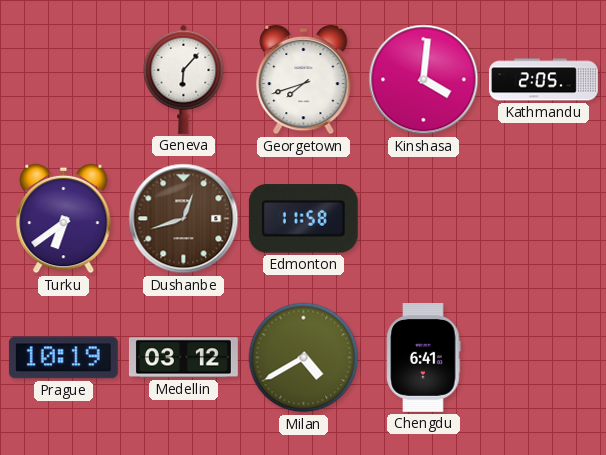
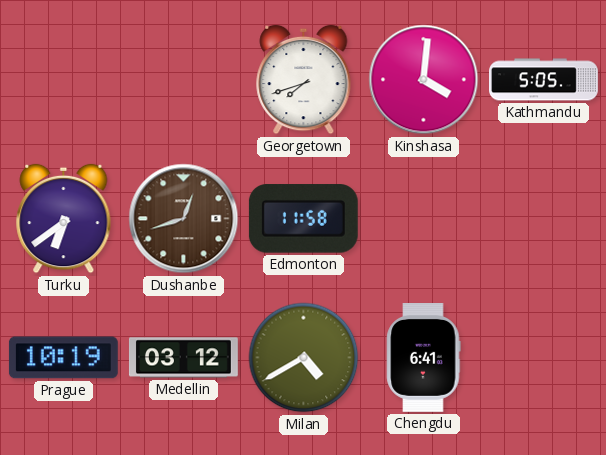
Geneva: 6:07 -> none
Kathmandu: 2:05 -> 5:05
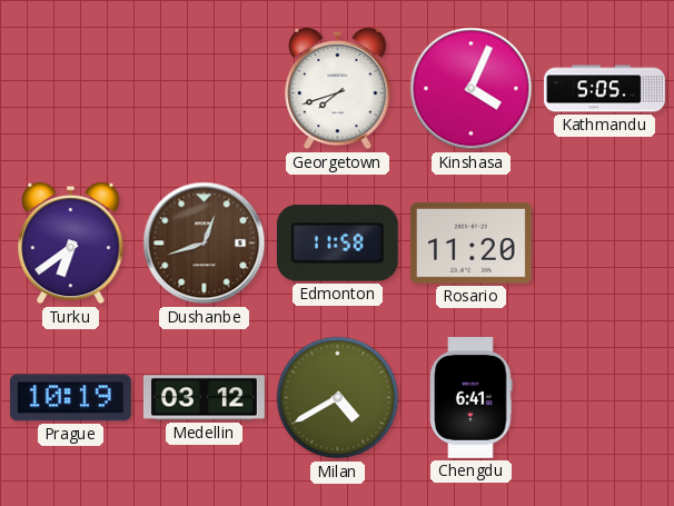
Kinshasa: 4:01 -> 4:04
Rosario: none -> 11:20
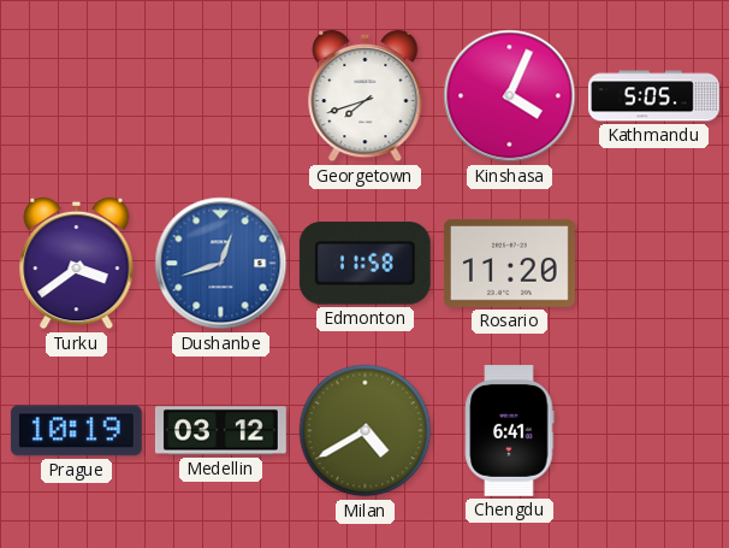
Turku: 6:39 -> 3:39
Dushanbe dial: brown -> blue
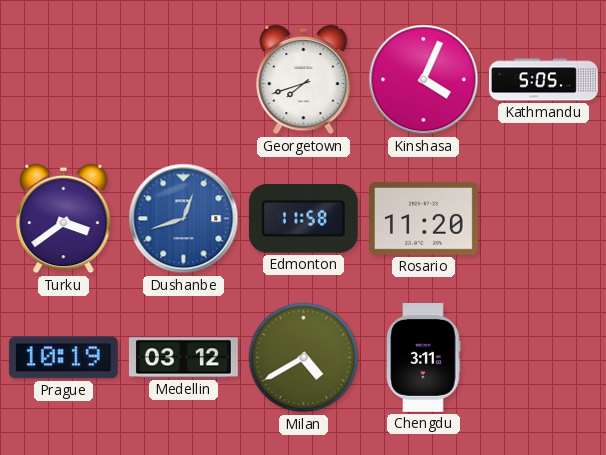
Chengdu: 6:41 -> 3:11
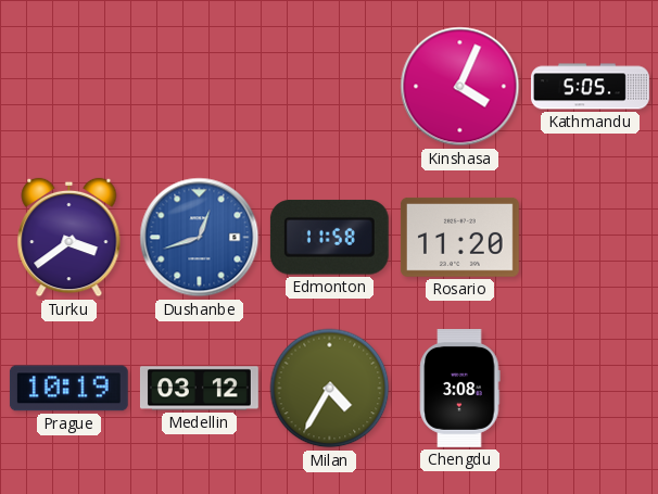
Georgetown: 7:42 -> none
Milan: 4:40 -> 4:35
Chengdu: 3:11 -> 3:08
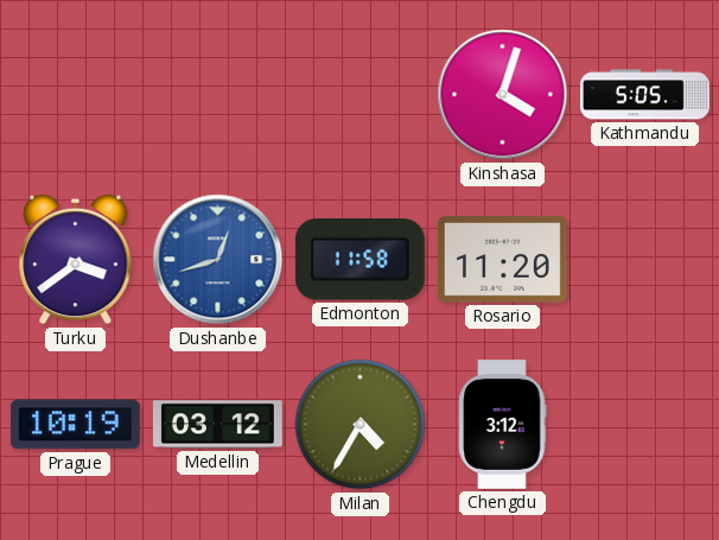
Kinshasa: 4:04 -> 4:03
Chengdu: 3:08 -> 3:12
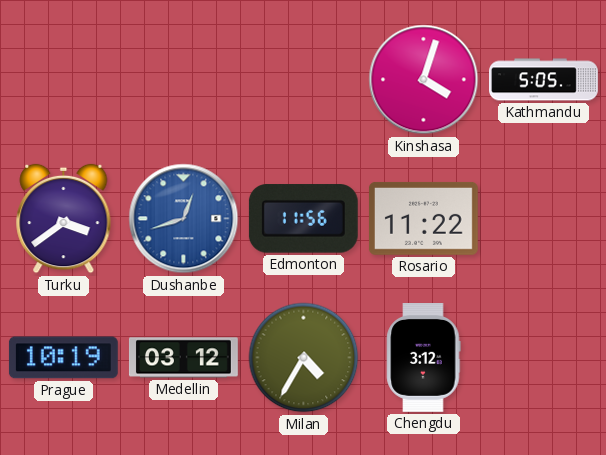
Edmonton: 11:58 -> 11:56
Rosario: 11:20 -> 11:22
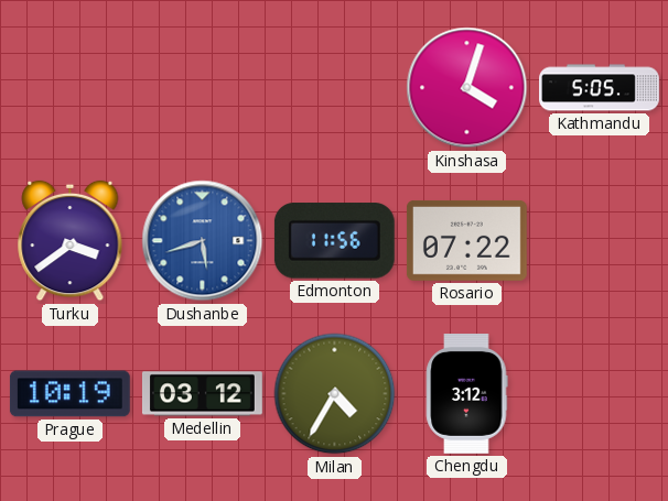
Dushanbe: 12:42 -> 5:42
Rosario: 11:22 -> 07:22
